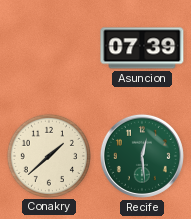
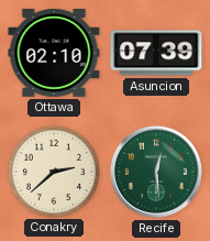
Ottawa: none -> 02:10
Conakry: 1:38 -> 2:38
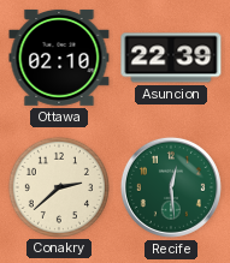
Asuncion: 07:39 -> 22:39
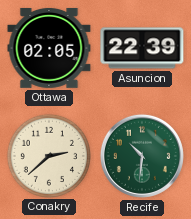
Ottawa: 02:10 -> 02:05
Recife: 12:29 -> 10:31
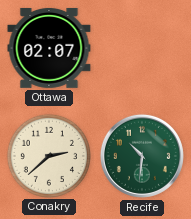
Ottawa: 02:05 -> 02:07
Asuncion: 22:39 -> none
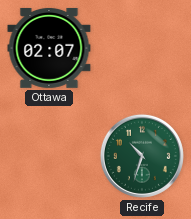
Conakry: 2:38 -> none
Recife: 10:31 -> 10:33
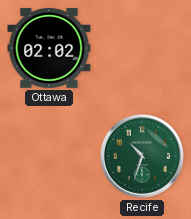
Ottawa: 02:07 -> 02:02
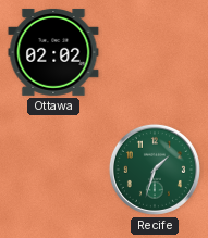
Recife: 10:33 -> 1:33
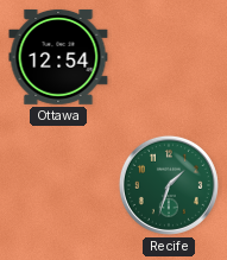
Ottawa: 02:02 -> 12:54
